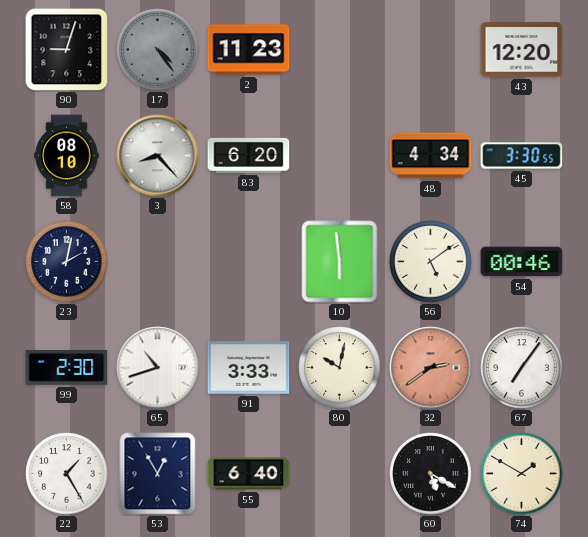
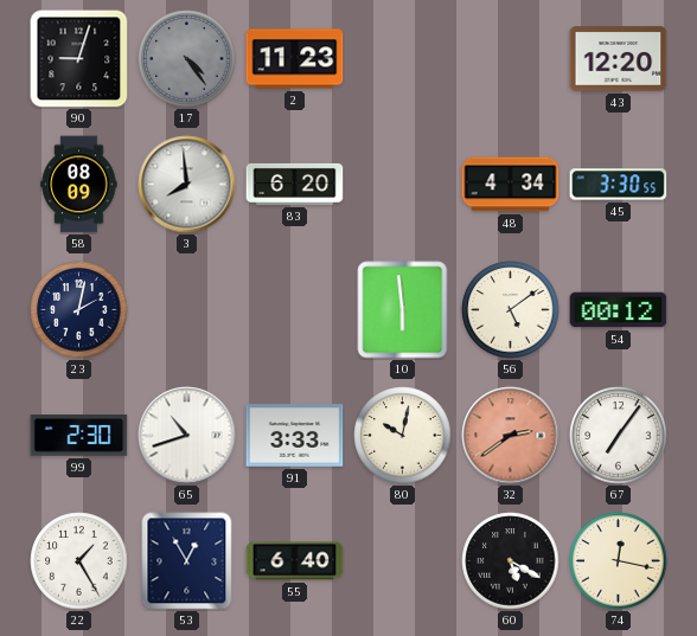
58: 08:10 -> 08:09
3: 8:23 -> 7:59
54: 00:46 -> 00:12
74: 1:50 -> 12:17
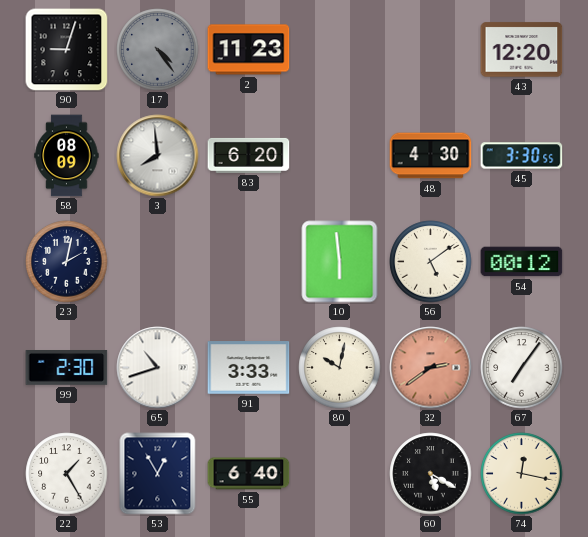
48: 4:34 -> 4:30
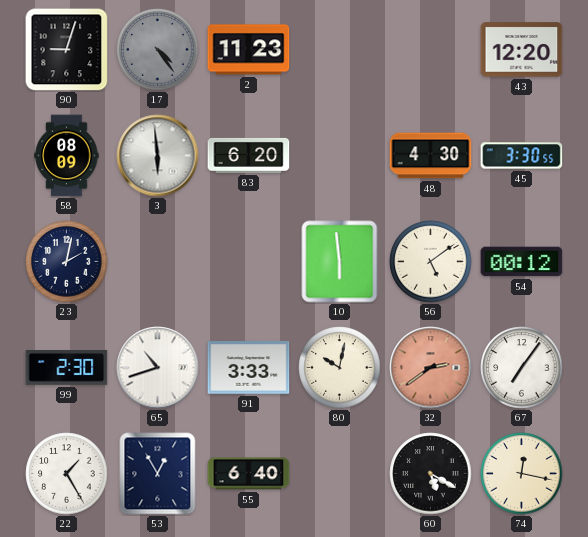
3: 7:59 -> 5:59
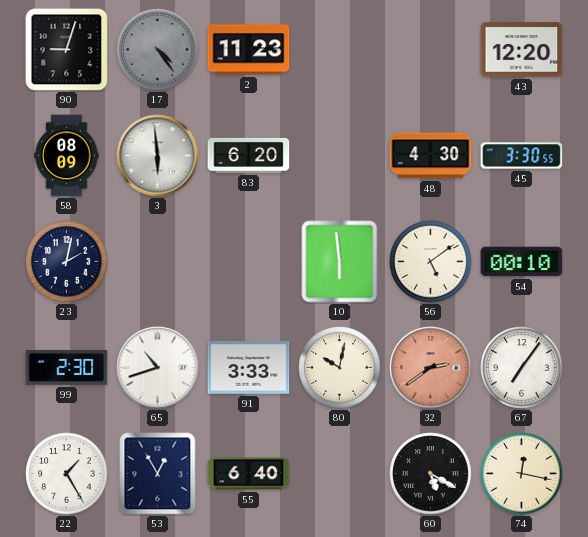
54: 00:12 -> 00:10
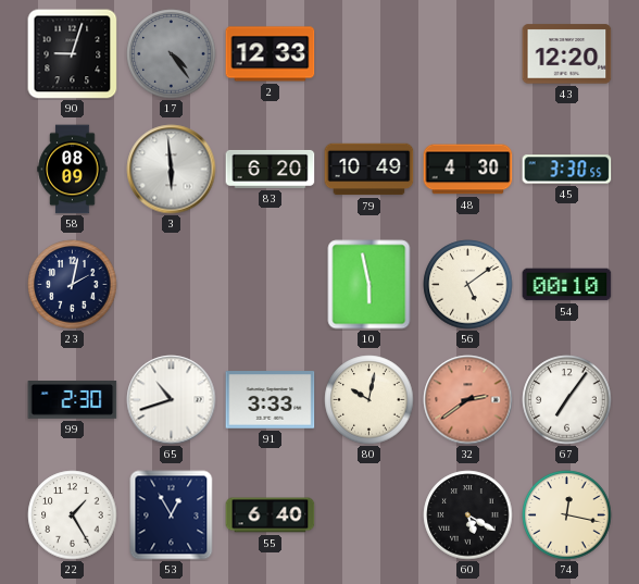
2: 11:23 -> 12:33
79: none -> 10:49
10: 5:59 -> 5:58
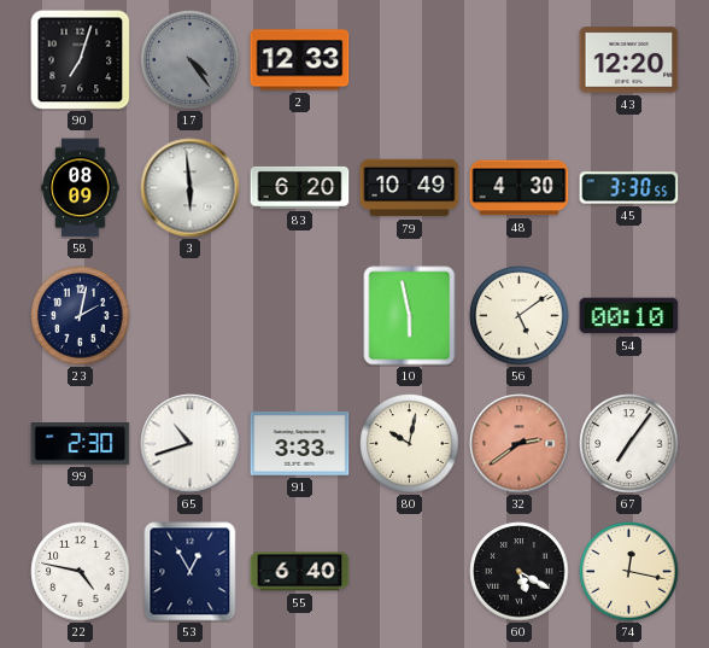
90: 9:03 -> 7:03
22: 1:25 -> 4:47
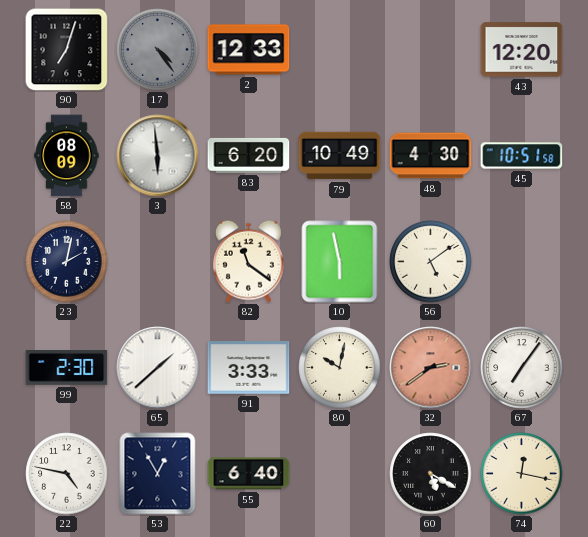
45: 3:30 -> 10:51
82: none -> 11:21
54: 00:10 -> none
65: 10:42 -> 1:38
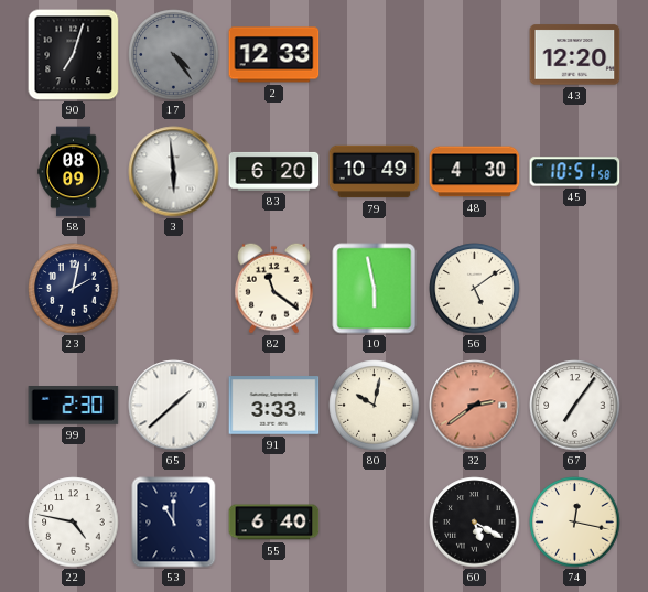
53: 12:55 -> 11:00
